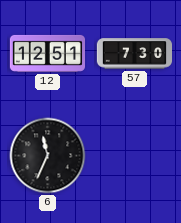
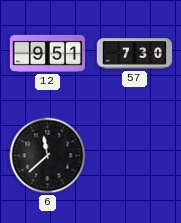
12: 12:51 -> 9:51
6: 11:34 -> 11:38
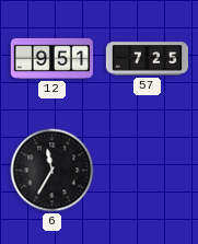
57: 7:30 -> 7:25
6: 11:38 -> 11:35
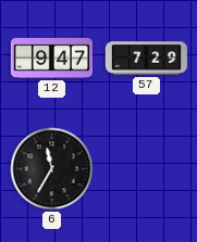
12: 9:51 -> 9:47
57: 7:25 -> 7:29
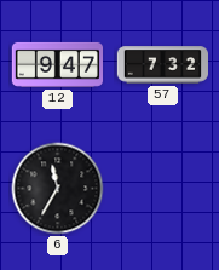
57: 7:29 -> 7:32
